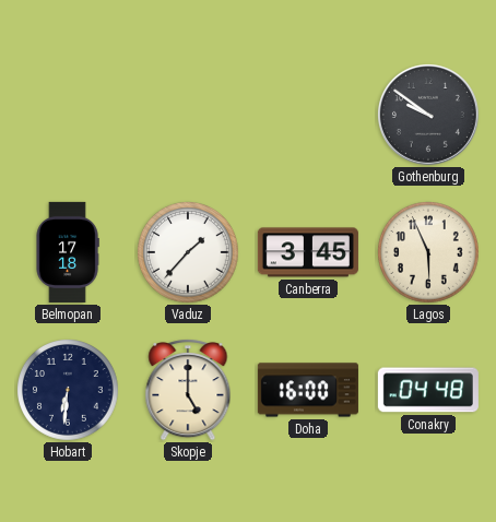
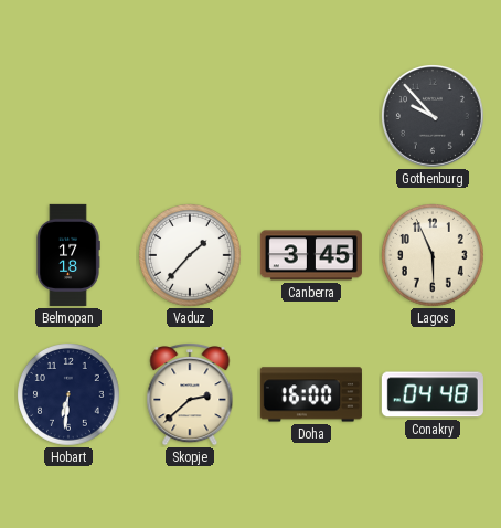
Gothenburg: 9:51 -> 9:53
Skopje: 5:00 -> 2:38
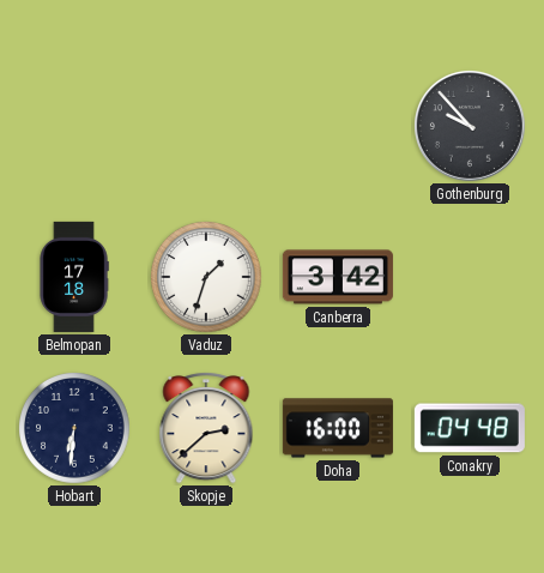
Vaduz: 1:37 -> 1:33
Canberra: 3:45 -> 3:42
Lagos: 5:56 -> none
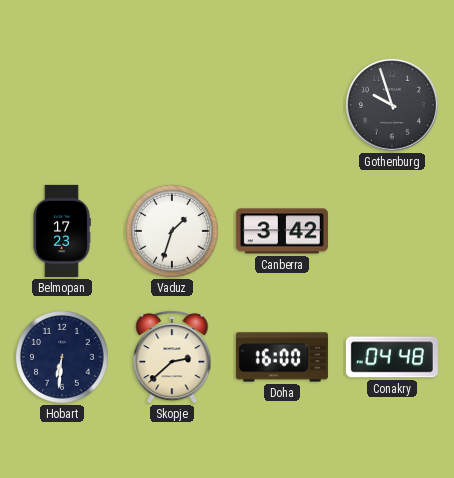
Gothenburg: 9:53 -> 9:57
Belmopan: 17:18 -> 17:23
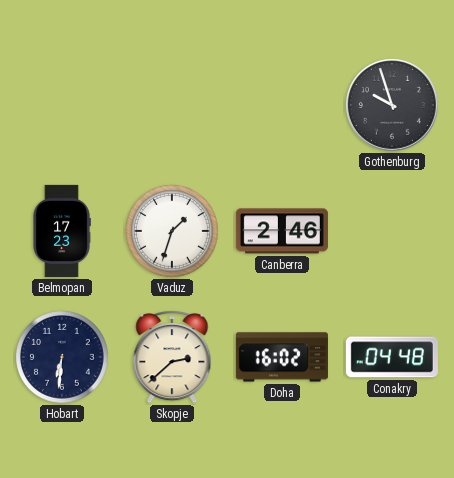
Canberra: 3:42 -> 2:46
Doha: 16:00 -> 16:02
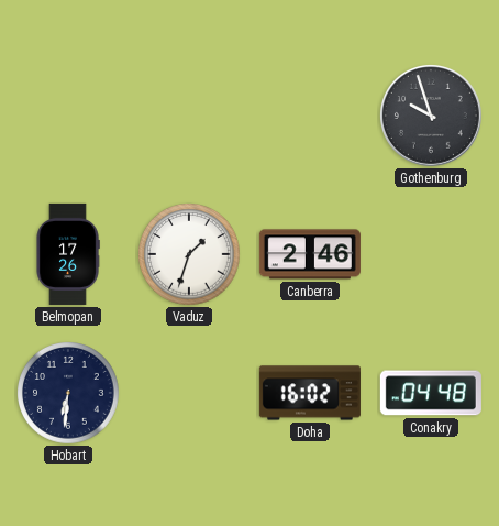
Belmopan: 17:23 -> 17:26
Skopje: 2:38 -> none
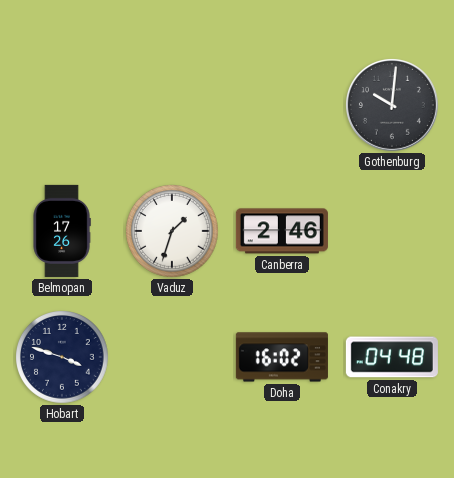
Gothenburg: 9:57 -> 10:01
Hobart: 6:31 -> 3:48
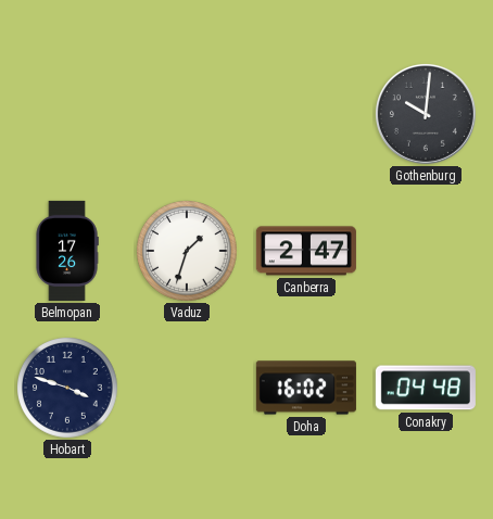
Canberra: 2:46 -> 2:47
